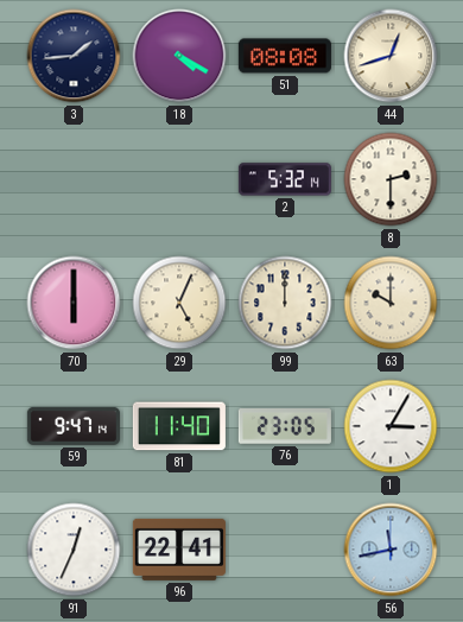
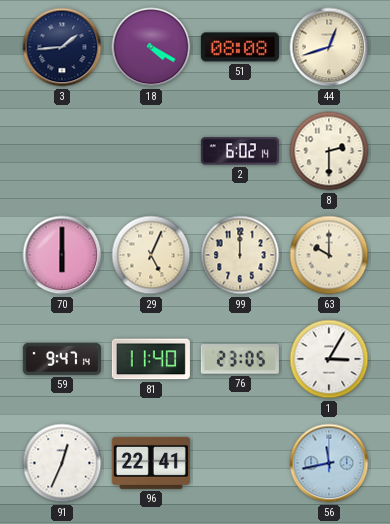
2: 5:32 -> 6:02
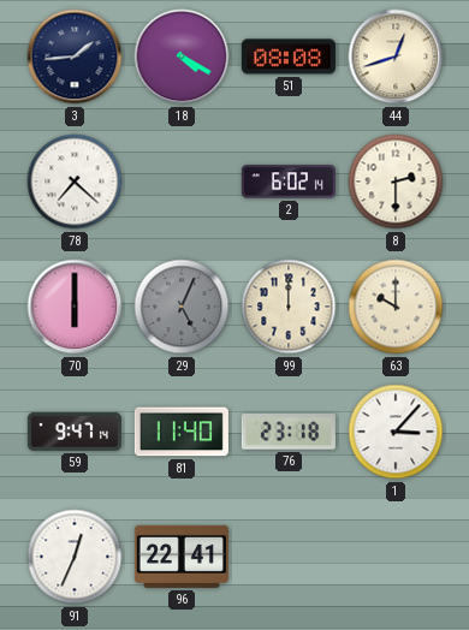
78: none -> 7:22
29 dial: cream -> grey
76: 23:05 -> 23:18
1: 3:05 -> 3:07
56: 11:43 -> none
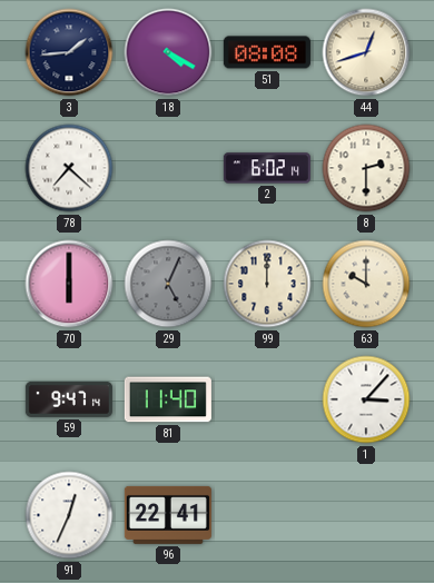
76: 23:18 -> none
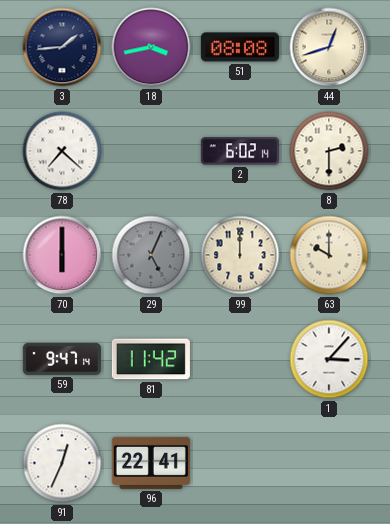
18: 4:20 -> 3:43
81: 11:40 -> 11:42
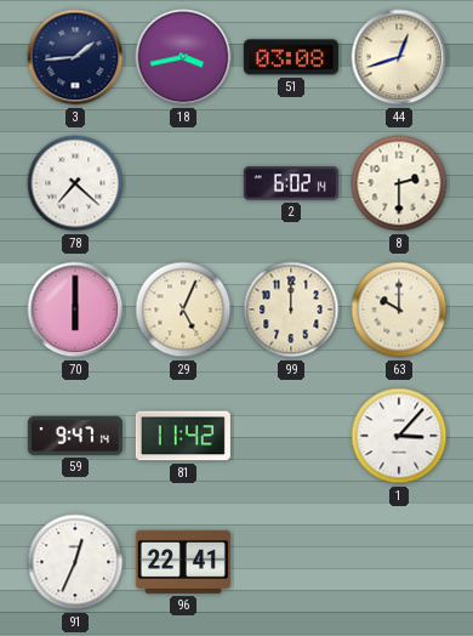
51: 08:08 -> 03:08
29 dial: grey -> cream
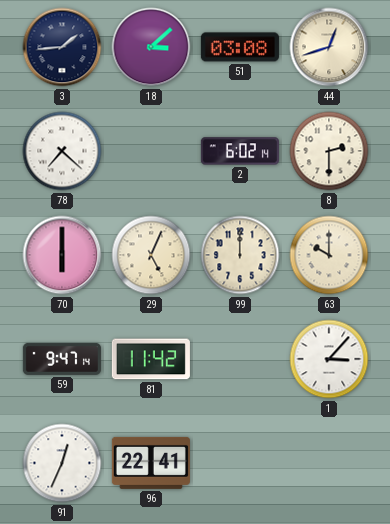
18: 3:43 -> 3:08
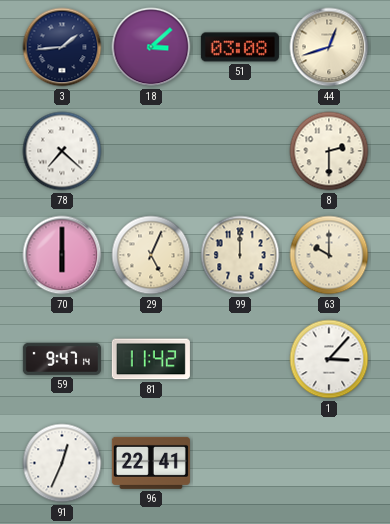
2: 6:02 -> none
